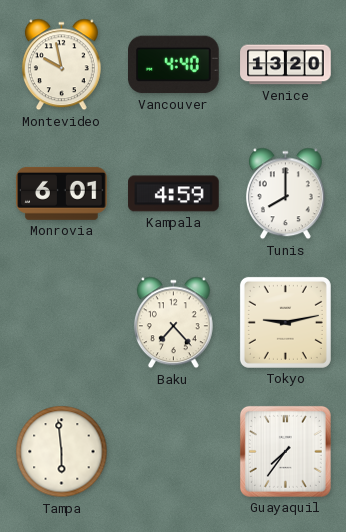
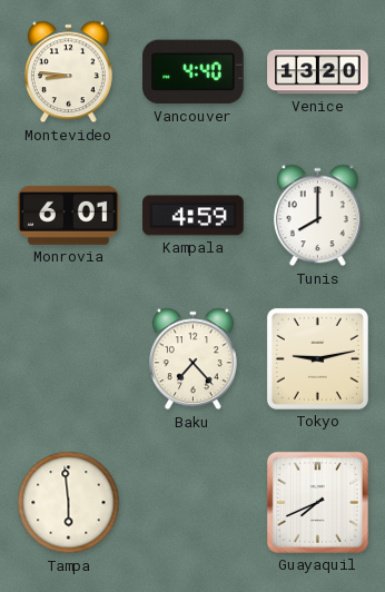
Montevideo: 9:58 -> 8:46
Guayaquil: 7:36 -> 7:41
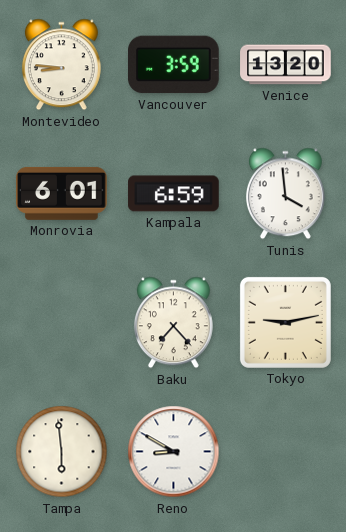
Vancouver: 4:40 -> 3:59
Kampala: 4:59 -> 6:59
Tunis: 8:00 -> 3:59
Reno: none -> 8:50
Guayaquil: 7:41 -> none
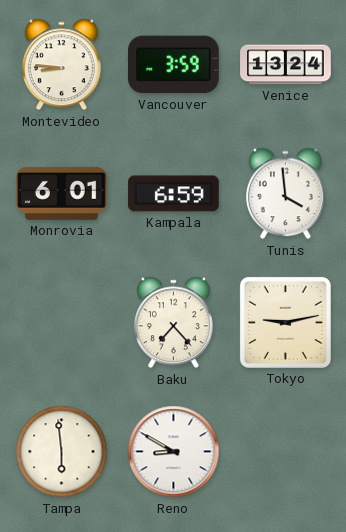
Venice: 13:20 -> 13:24
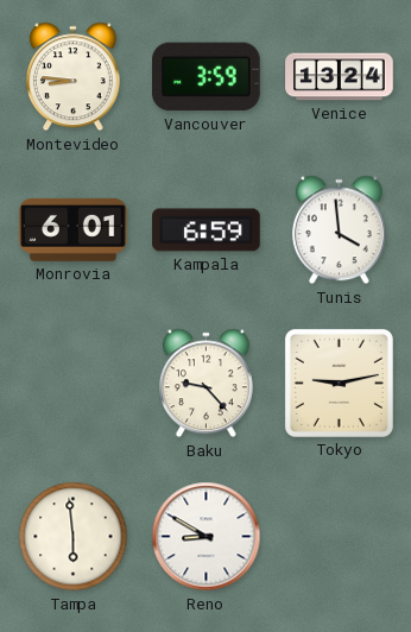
Baku: 7:23 -> 9:23
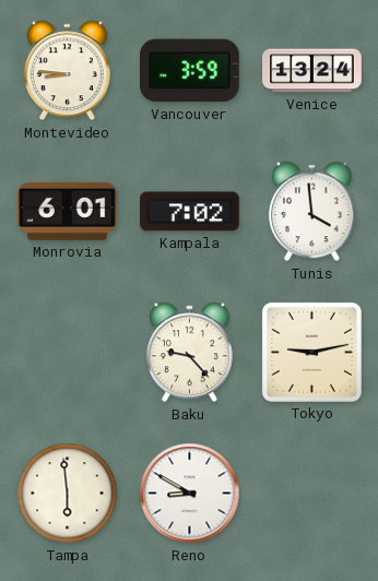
Kampala: 6:59 -> 7:02
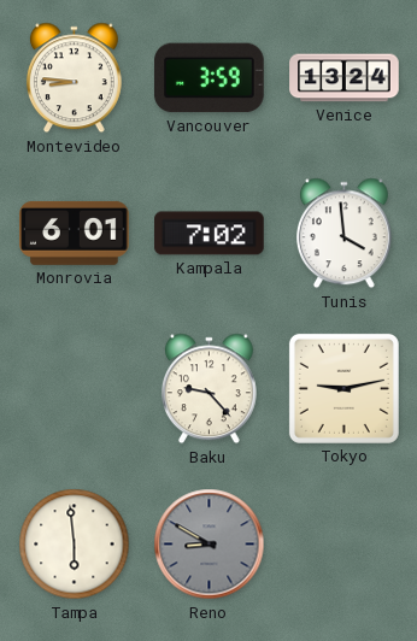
Reno dial: white -> grey
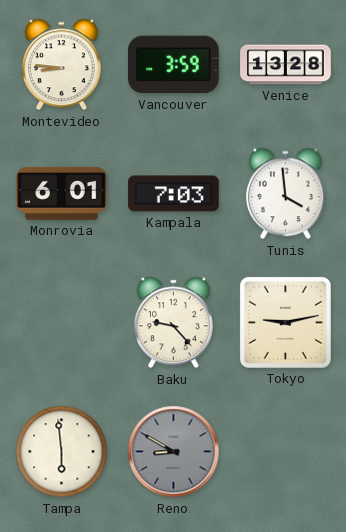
Venice: 13:24 -> 13:28
Kampala: 7:02 -> 7:03
